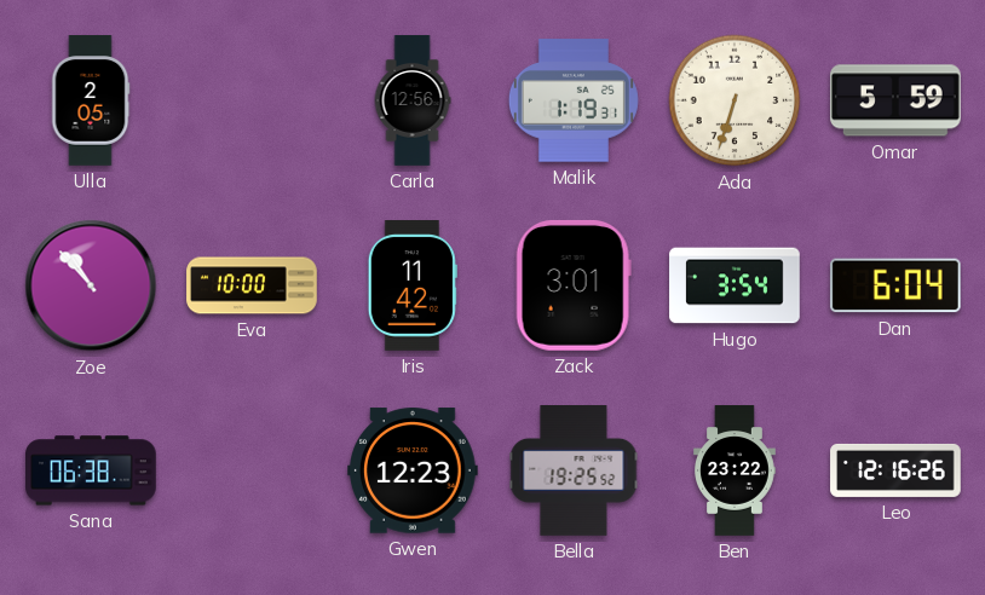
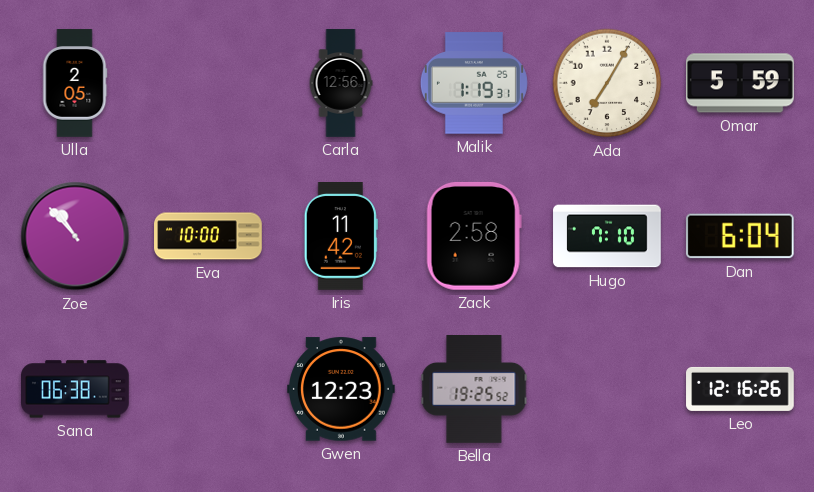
Ada: 6:33 -> 7:05
Zack: 3:01 -> 2:58
Hugo: 3:54 -> 7:10
Ben: 23:22 -> none
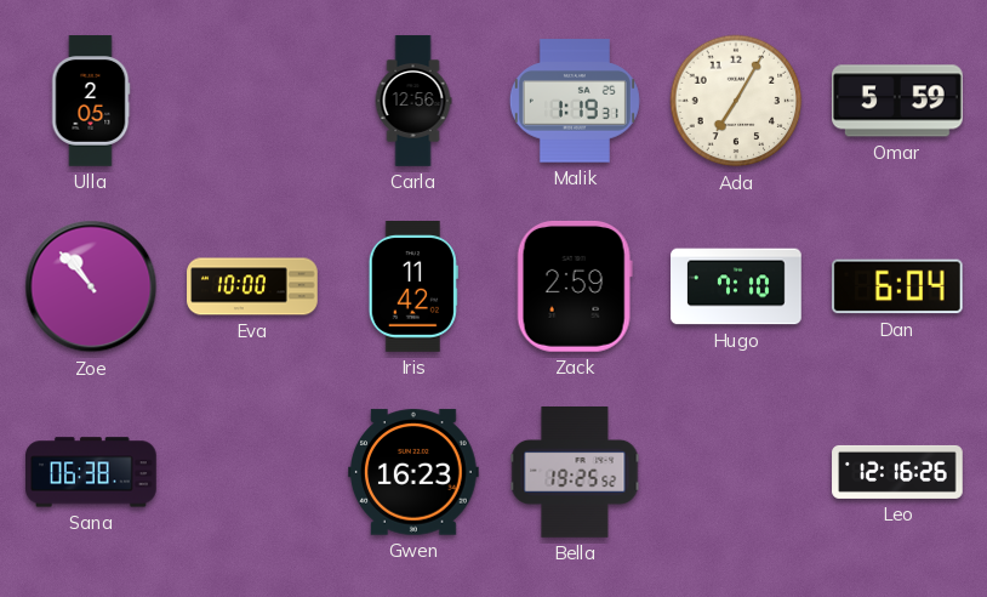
Zack: 2:58 -> 2:59
Gwen: 12:23 -> 16:23
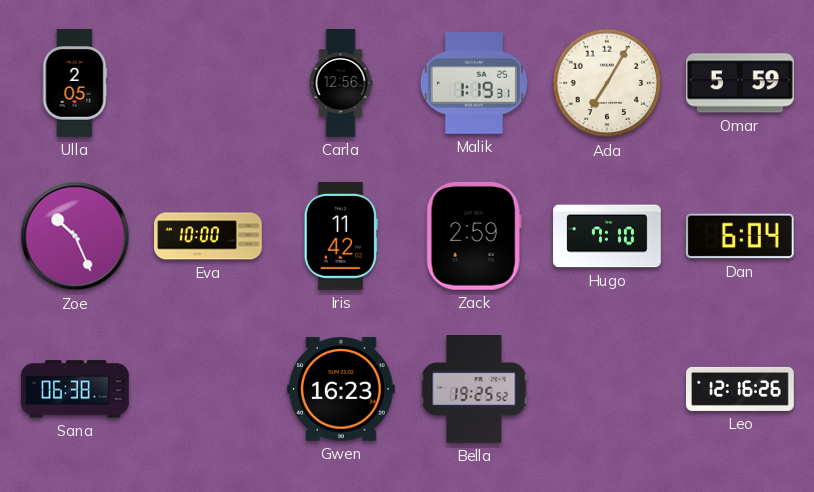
Zoe: 10:53 -> 10:26
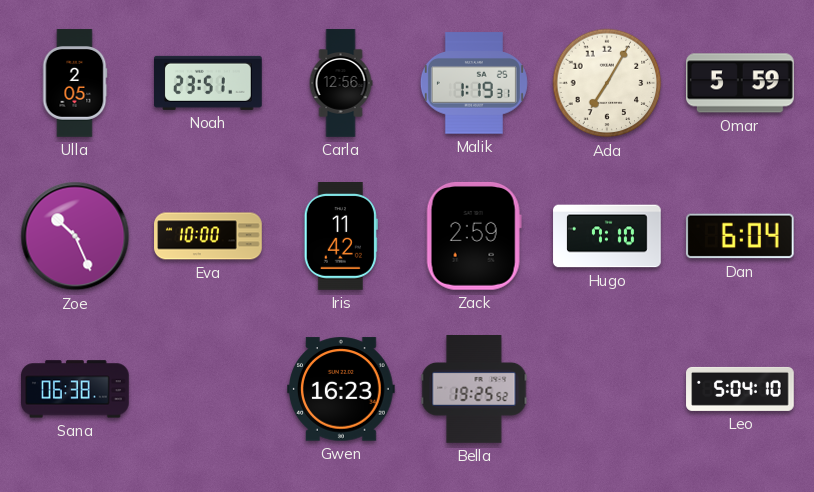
Noah: none -> 23:51
Leo: 12:16 -> 5:04
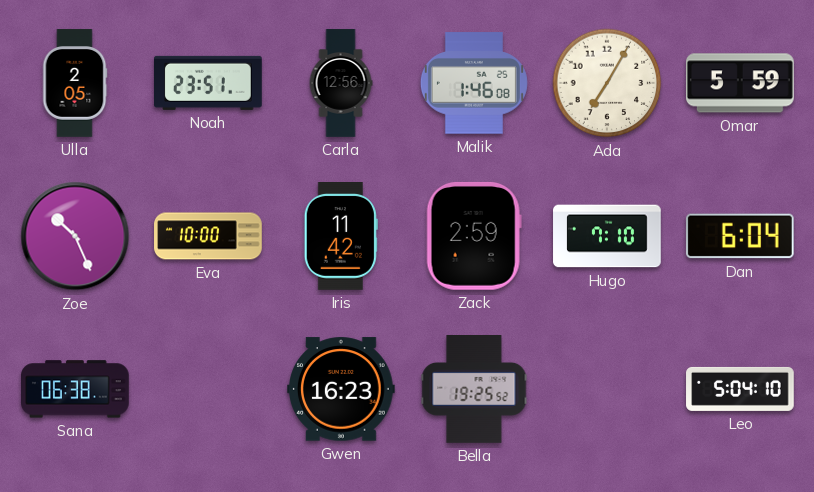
Malik: 1:19 -> 1:46
